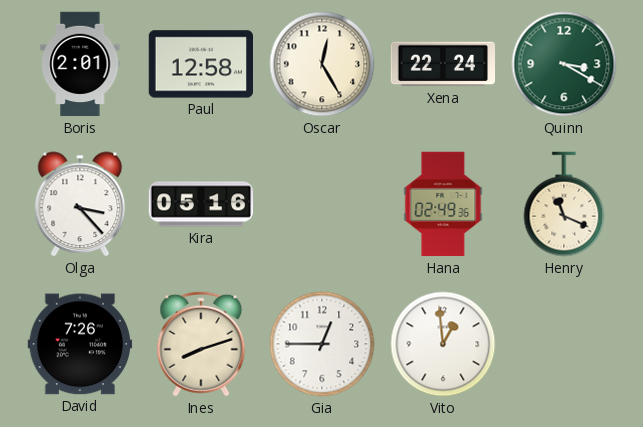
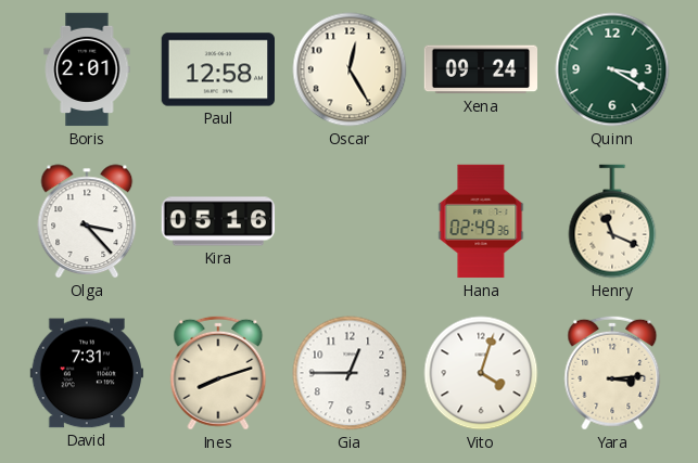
Xena: 22:24 -> 09:24
David: 7:26 -> 7:31
Vito: 12:59 -> 4:03
Yara: none -> 3:14
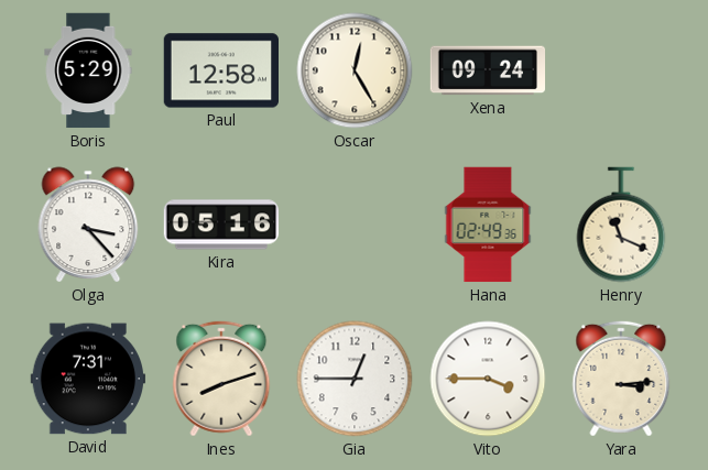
Boris: 2:01 -> 5:29
Quinn: 3:20 -> none
Vito: 4:03 -> 3:45
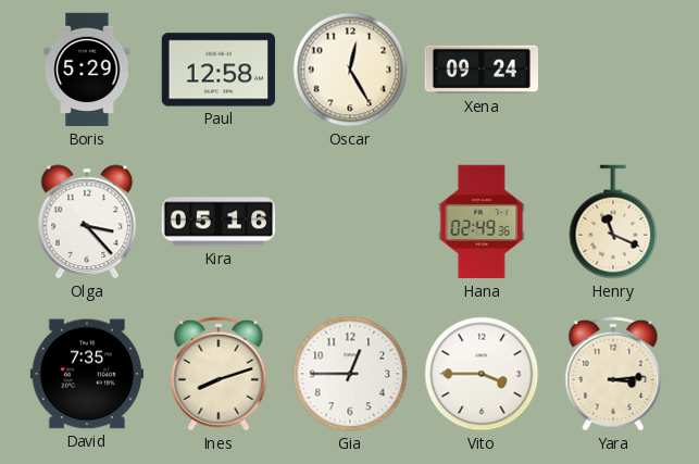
David: 7:31 -> 7:35
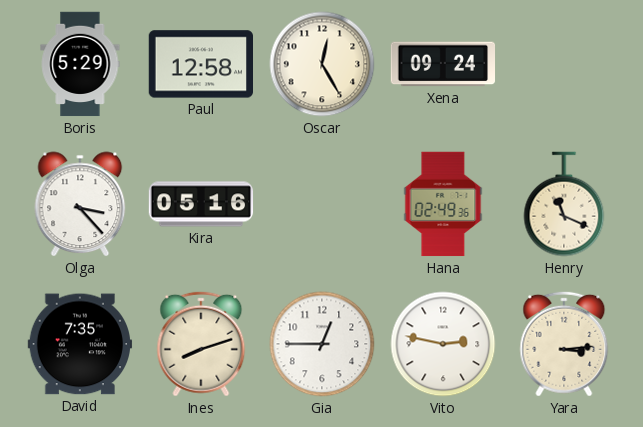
Vito: 3:45 -> 2:47
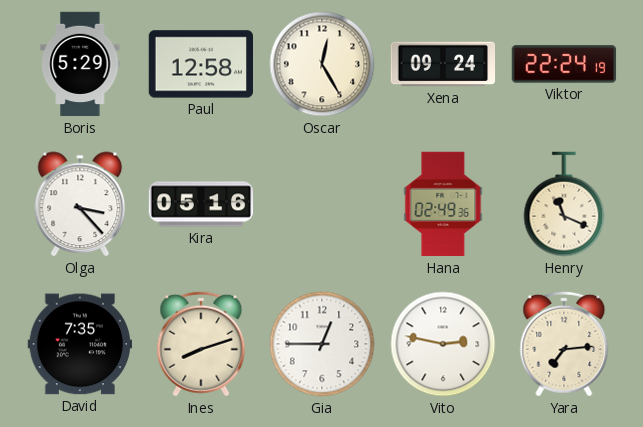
Viktor: none -> 22:24
Yara: 3:14 -> 7:14
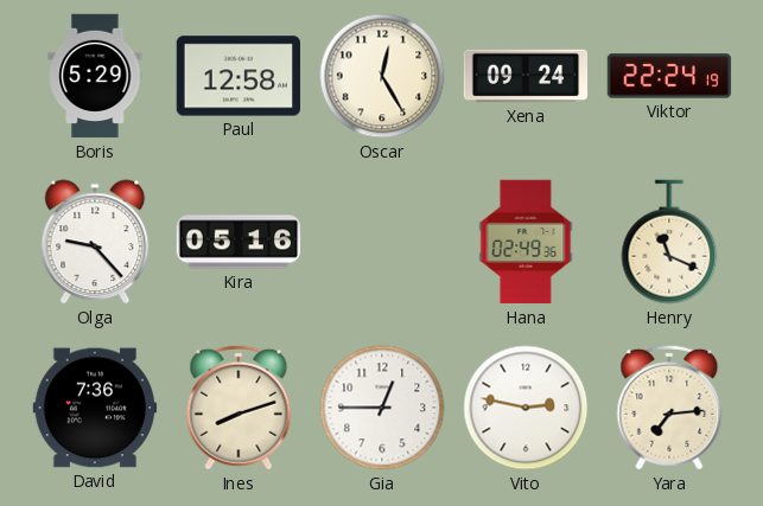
Olga: 3:23 -> 9:23
David: 7:35 -> 7:36
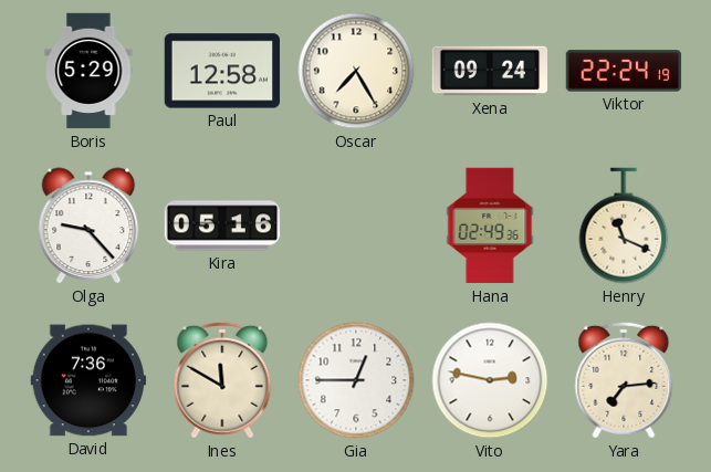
Oscar: 12:25 -> 7:25
Ines: 8:12 -> 11:50
